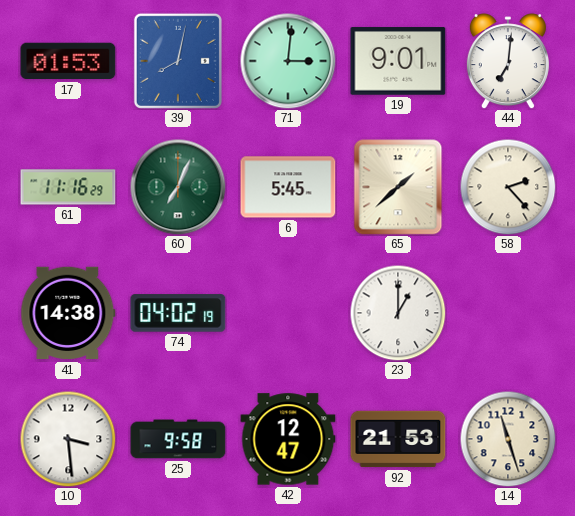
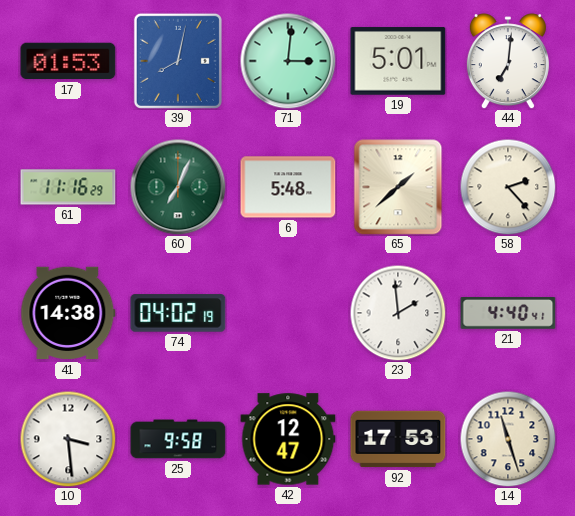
19: 9:01 -> 5:01
6: 5:45 -> 5:48
23: 1:00 -> 1:59
21: none -> 4:40
92: 21:53 -> 17:53
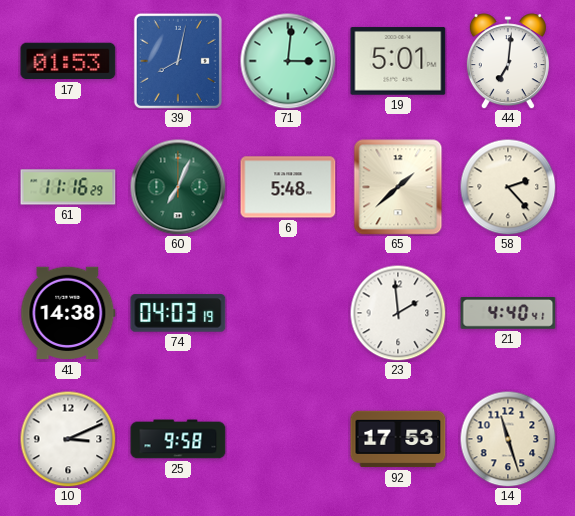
74: 04:02 -> 04:03
10: 3:29 -> 3:11
42: 12:47 -> none
